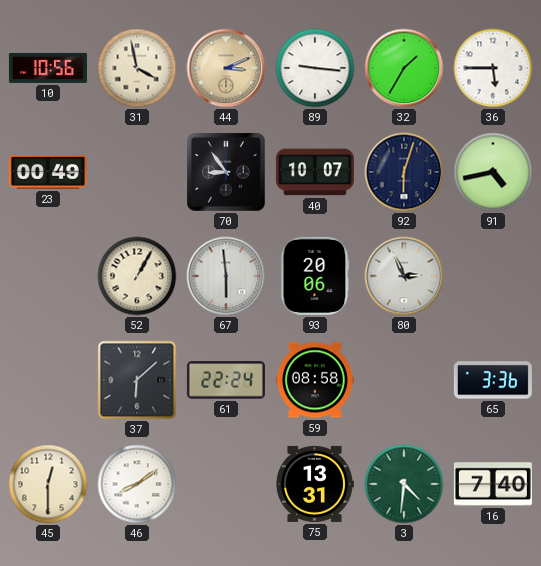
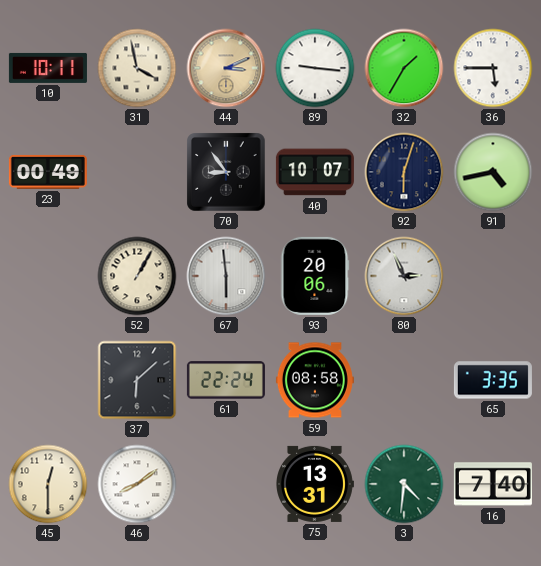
10: 10:56 -> 10:11
65: 3:36 -> 3:35
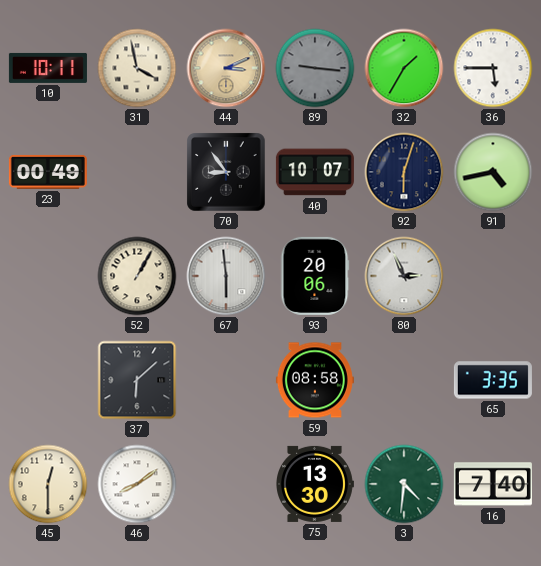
89 dial: white -> grey
61: 22:24 -> none
75: 13:31 -> 13:30
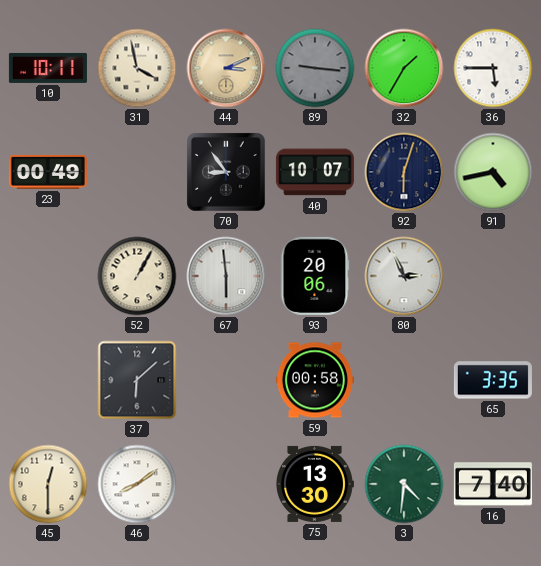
59: 08:58 -> 00:58
